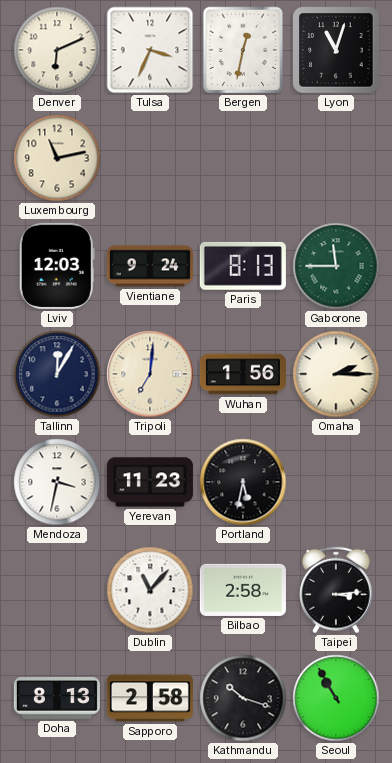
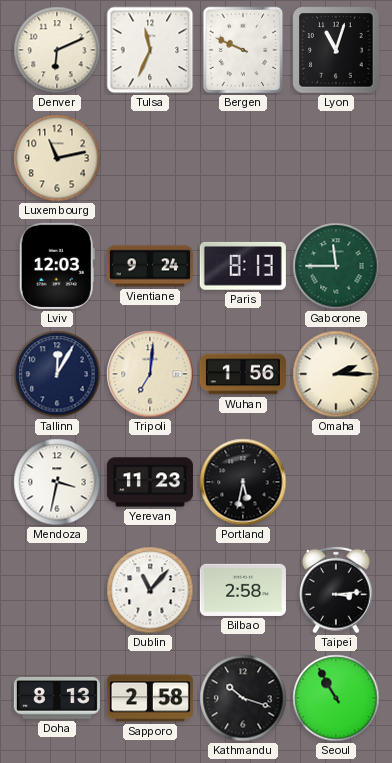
Tulsa: 3:34 -> 11:34
Bergen: 12:32 -> 9:49
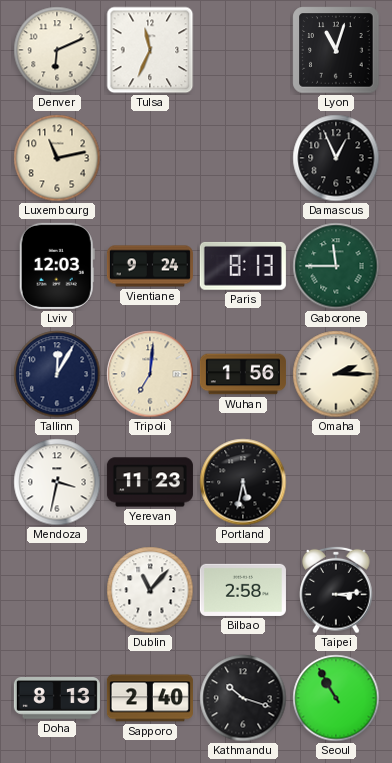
Bergen: 9:49 -> none
Damascus: none -> 12:56
Sapporo: 2:58 -> 2:40
